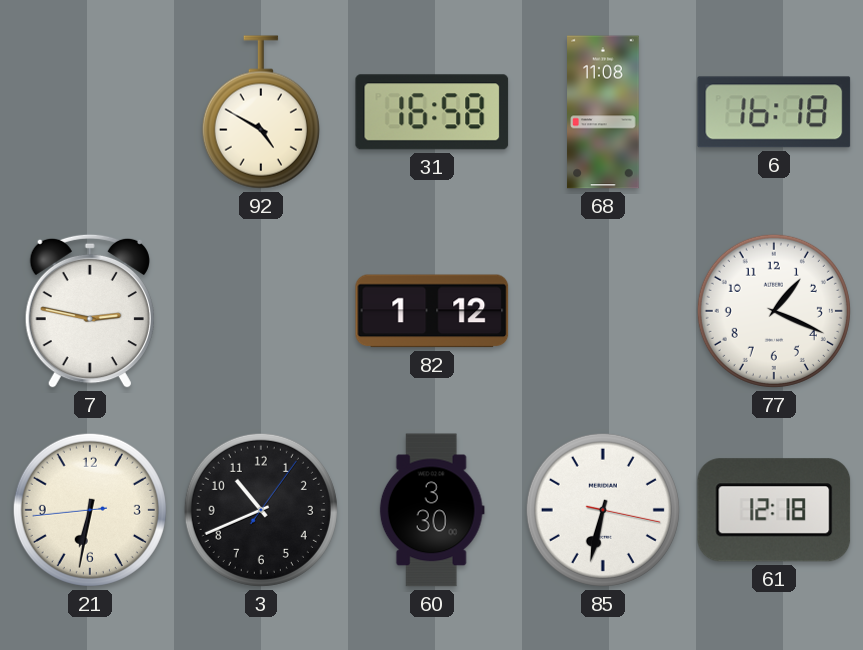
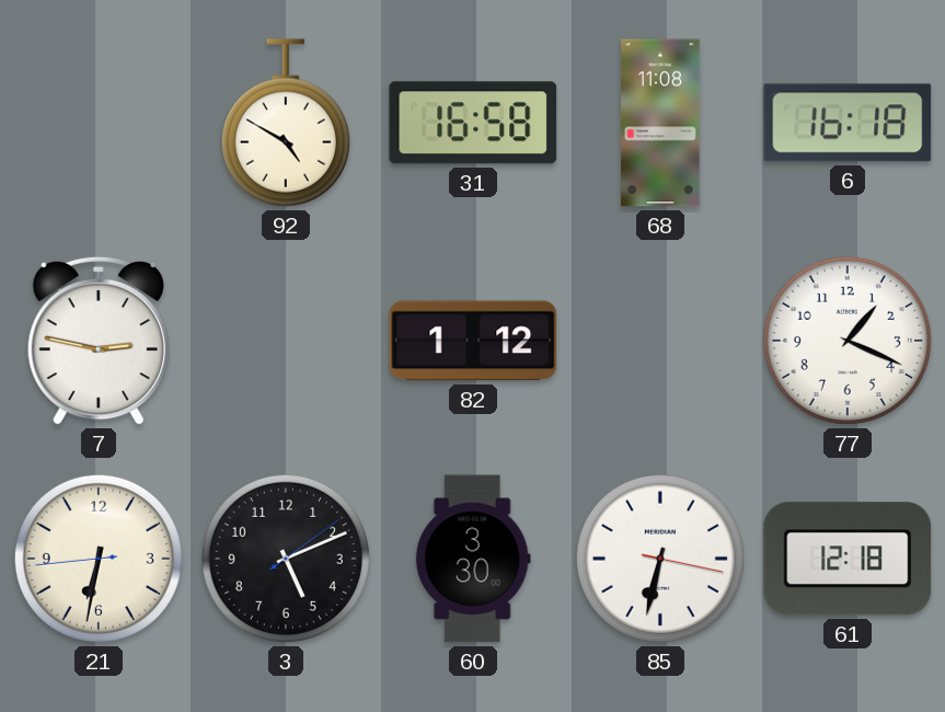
3: 10:41 -> 5:11
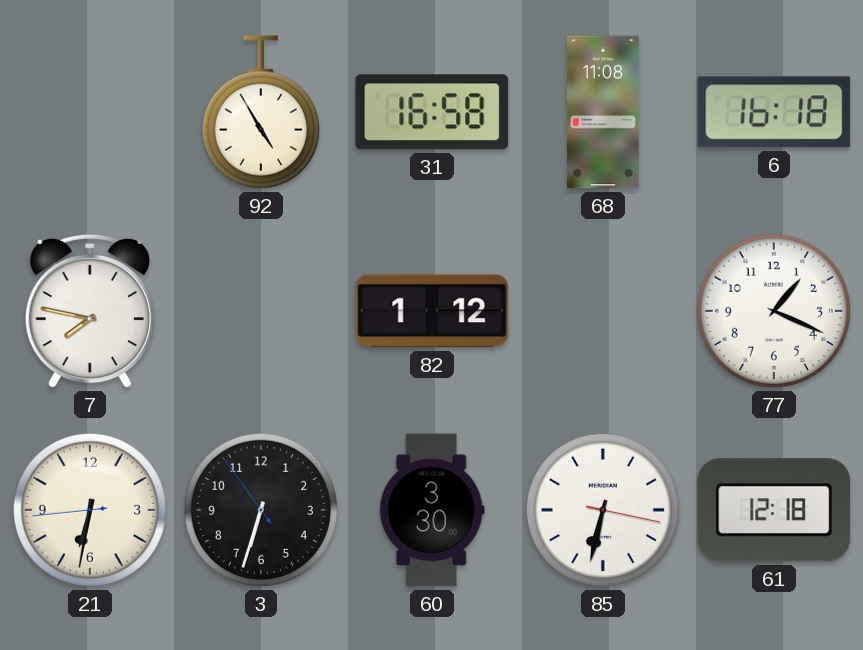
92: 4:50 -> 4:55
7: 2:47 -> 7:47
3: 5:11 -> 6:32
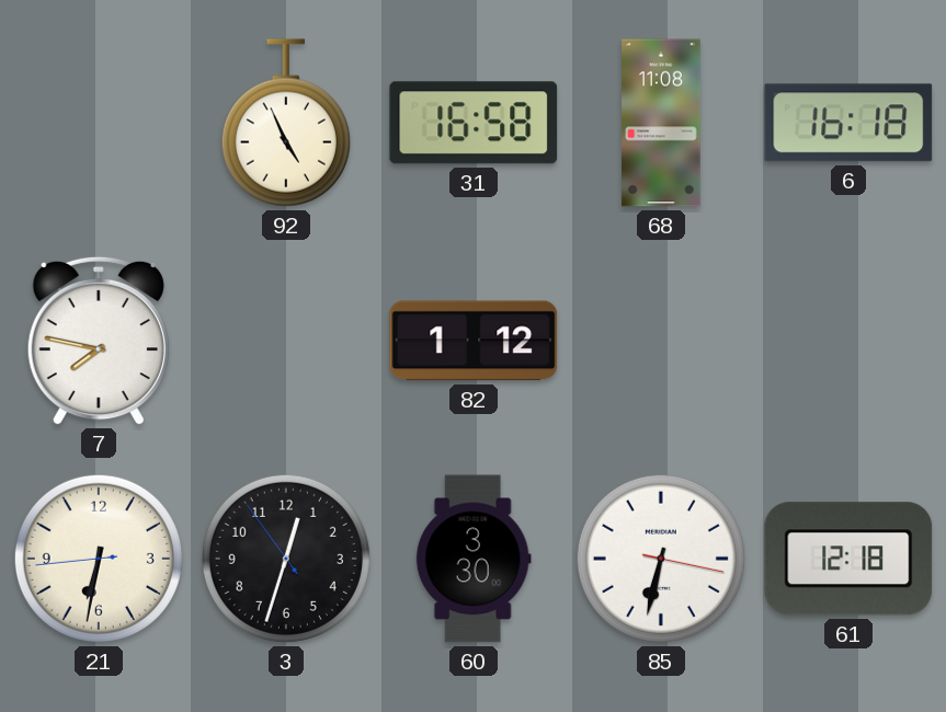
92: 4:55 -> 4:56
77: 1:19 -> none
3: 6:32 -> 12:32
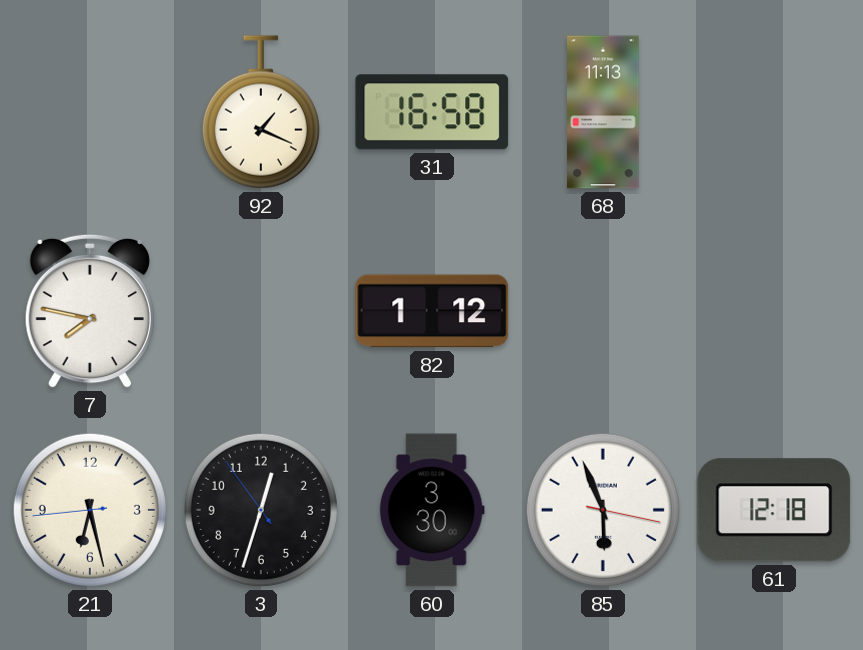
92: 4:56 -> 1:19
68: 11:08 -> 11:13
6: 16:18 -> none
21: 6:31 -> 6:27
85: 6:32 -> 5:56
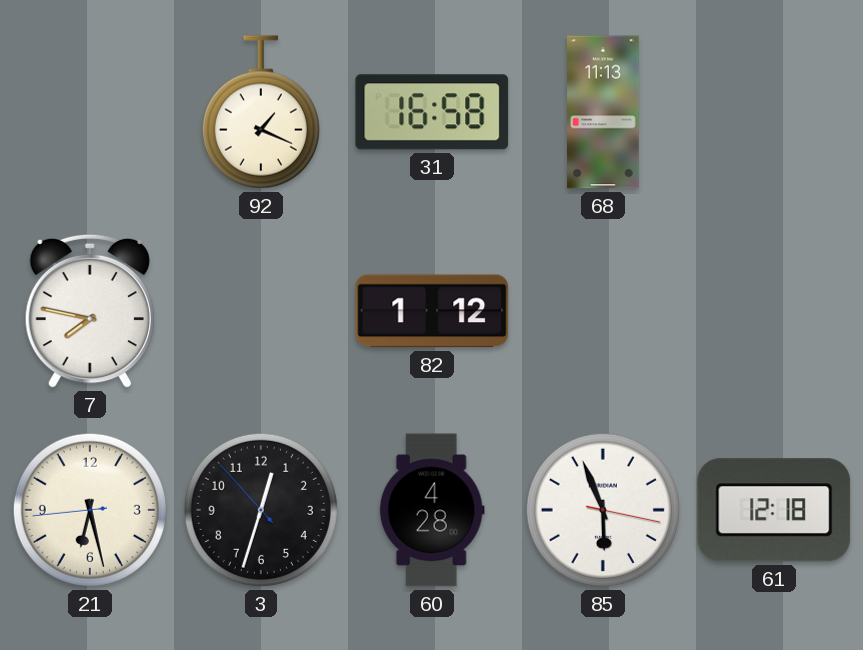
3: 12:32:54 -> 12:32:53
60: 3:30 -> 4:28
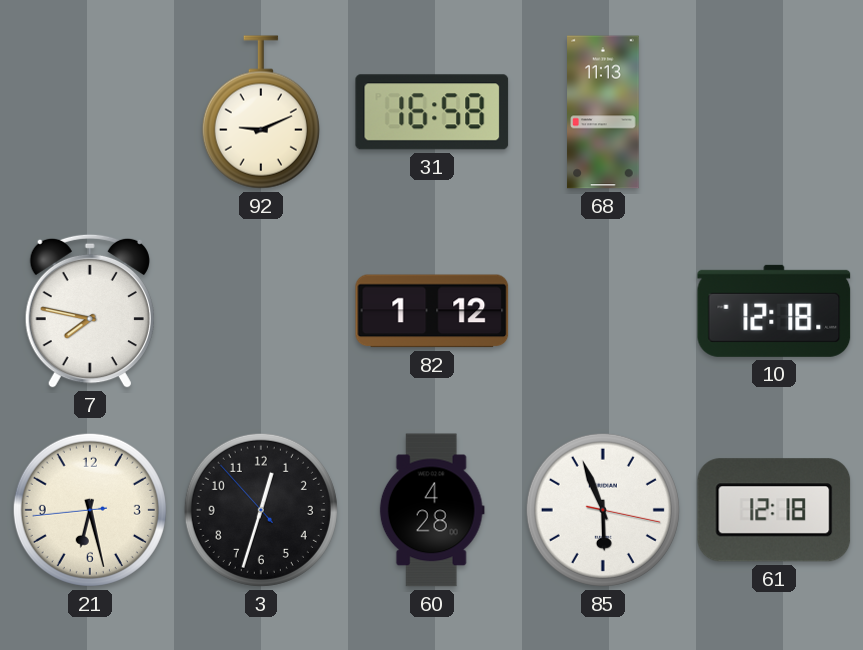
92: 1:19 -> 9:11
10: none -> 12:18
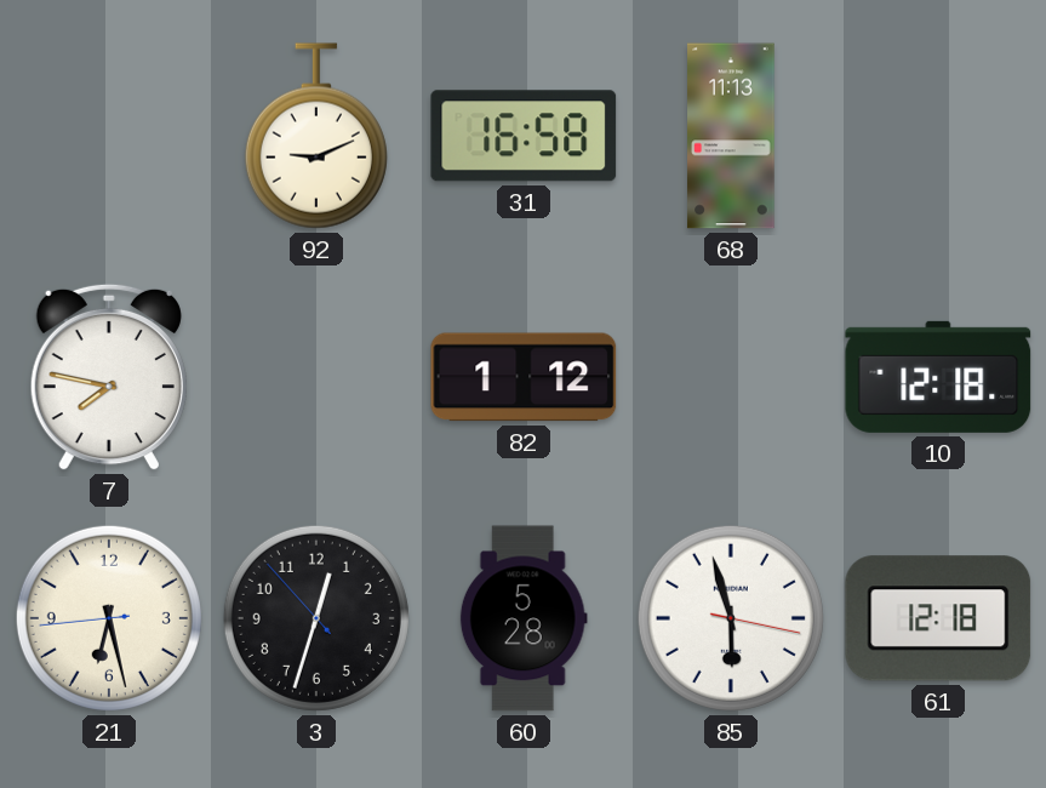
60: 4:28 -> 5:28
85: 5:56 -> 5:57
